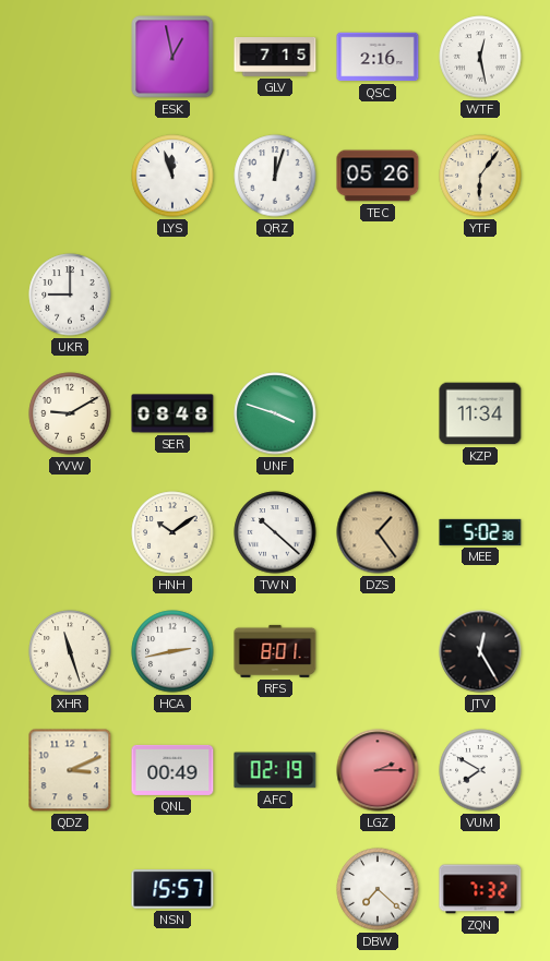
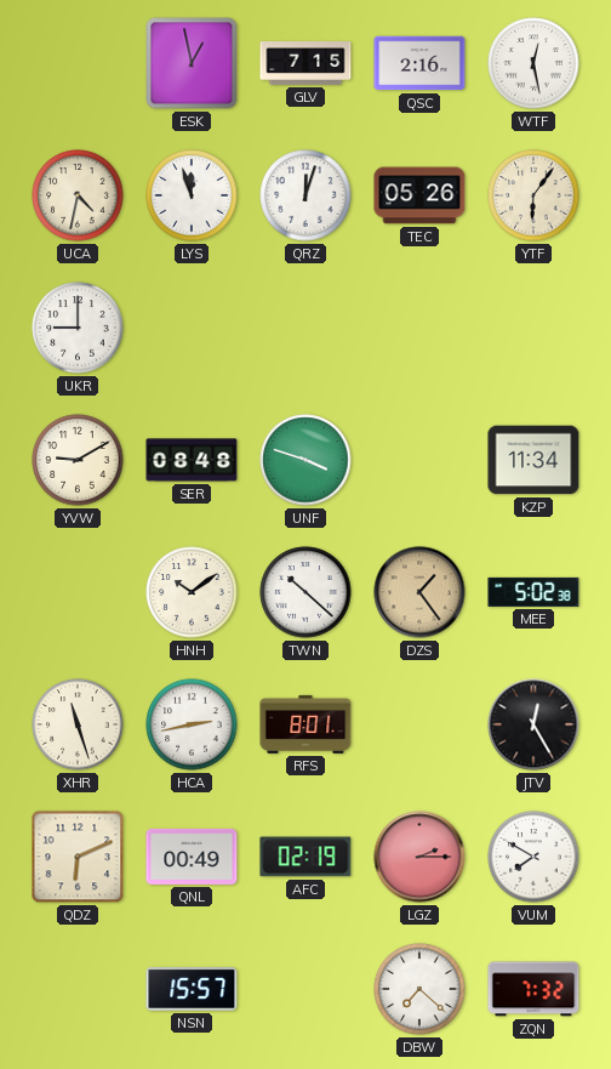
UCA: none -> 4:32
QDZ: 3:11 -> 6:11
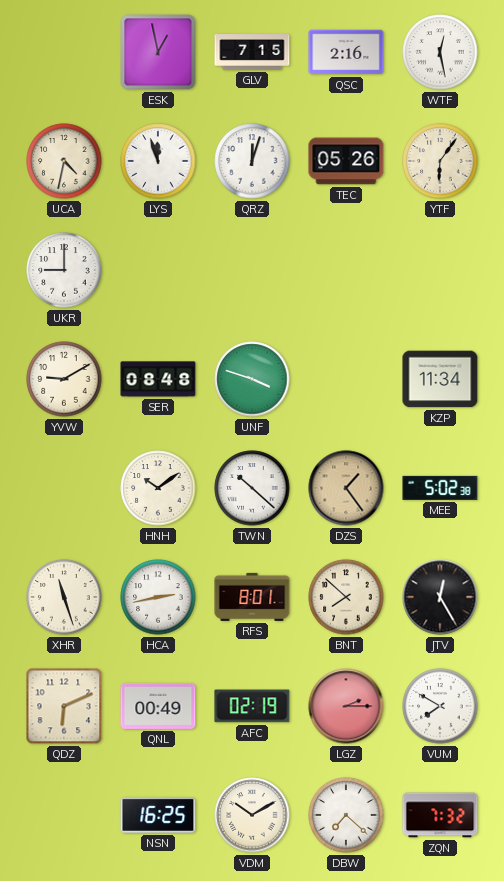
BNT: none -> 7:52
NSN: 15:57 -> 16:25
VDM: none -> 10:10
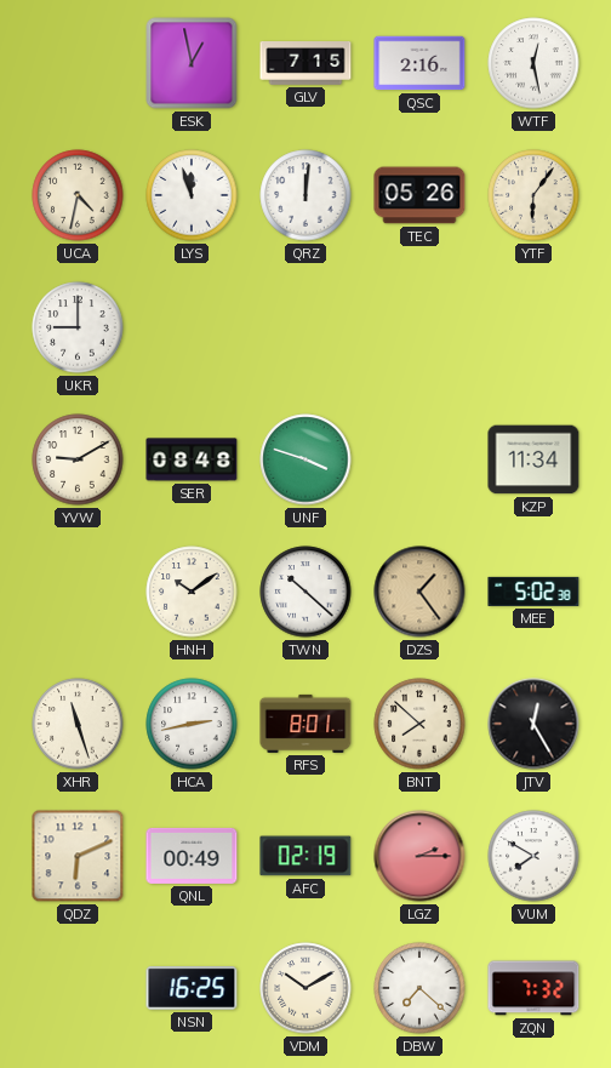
QRZ: 12:03 -> 12:01
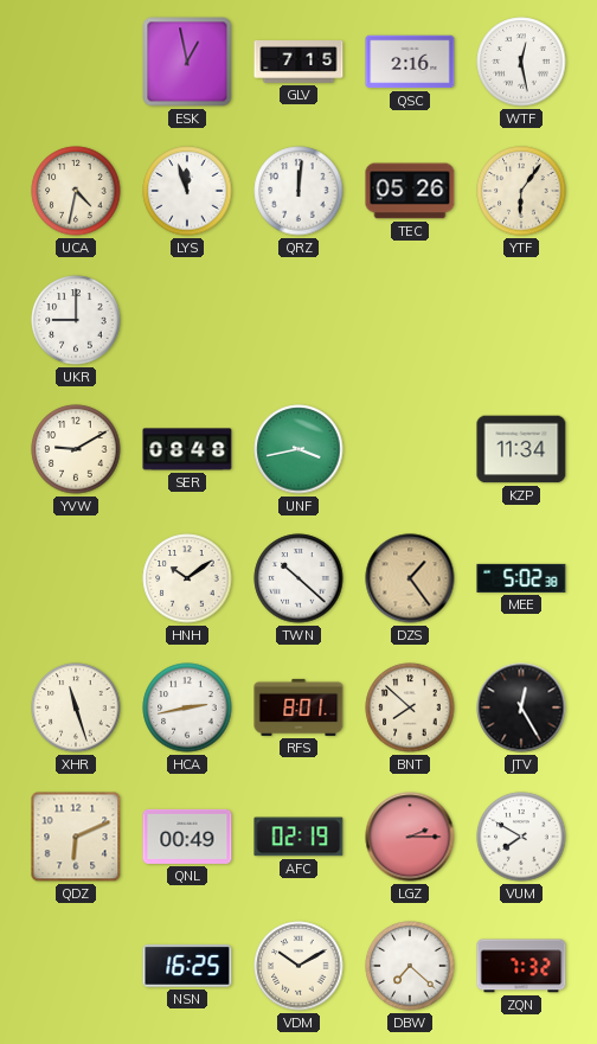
UNF: 3:48 -> 3:43
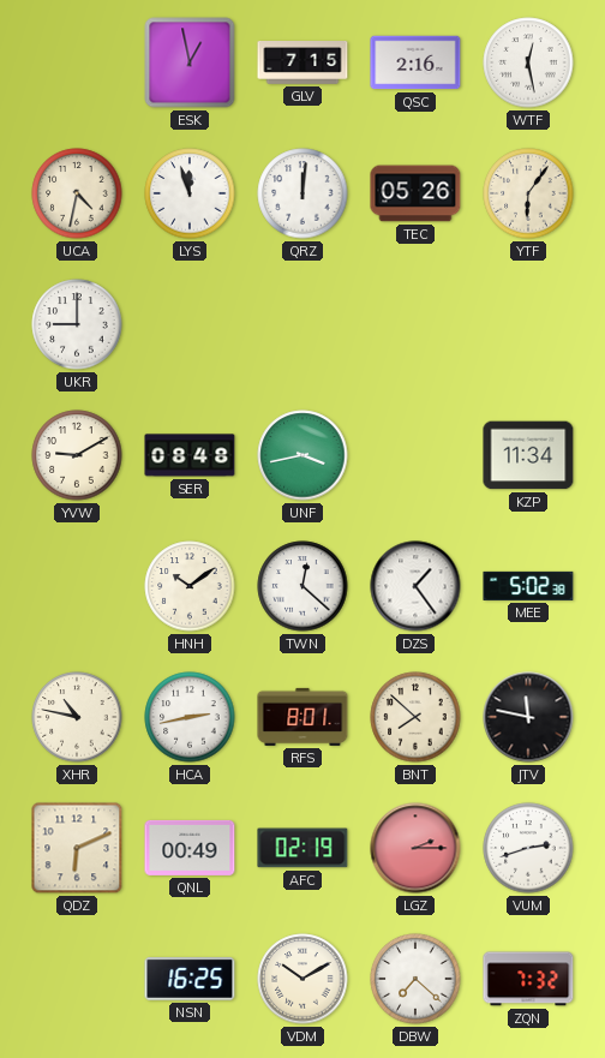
TWN: 10:22 -> 12:22
DZS dial: champagne -> white
XHR: 11:27 -> 10:47
JTV: 12:25 -> 11:47
VUM: 7:50 -> 2:42
